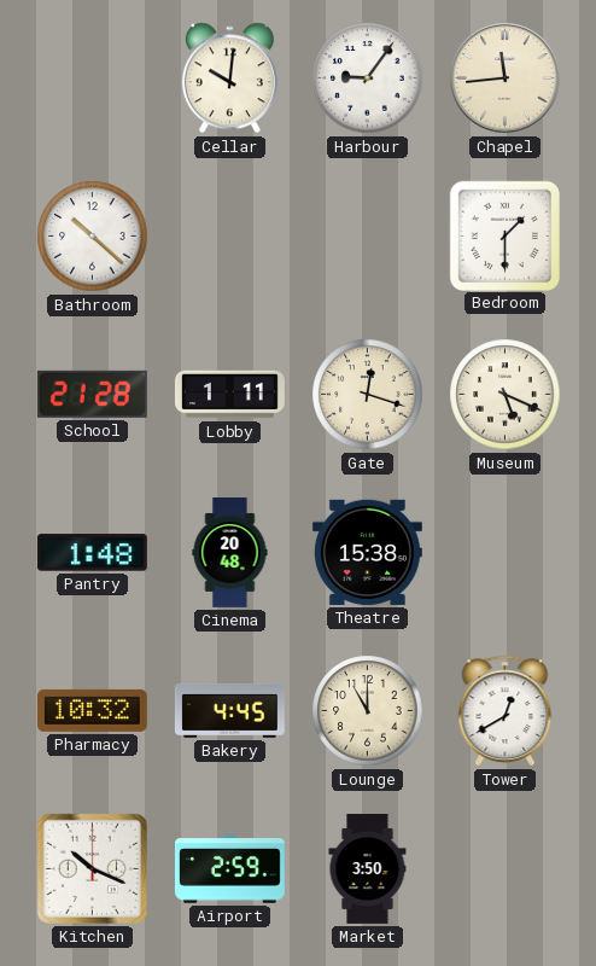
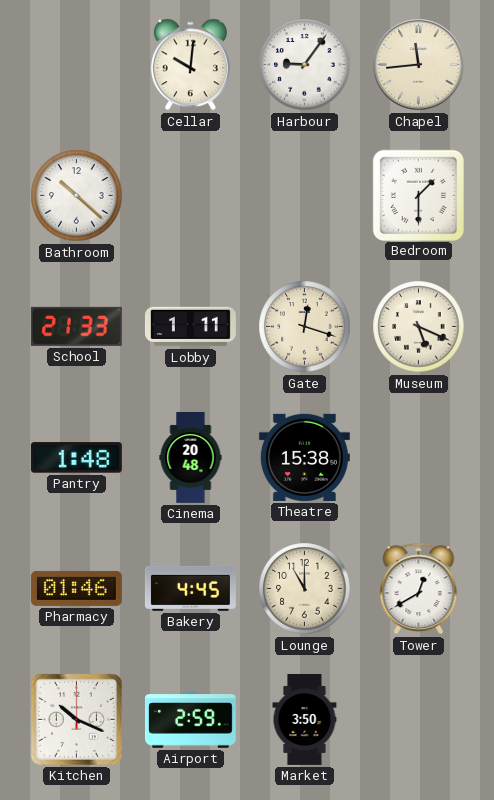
School: 21:28 -> 21:33
Pharmacy: 10:32 -> 01:46
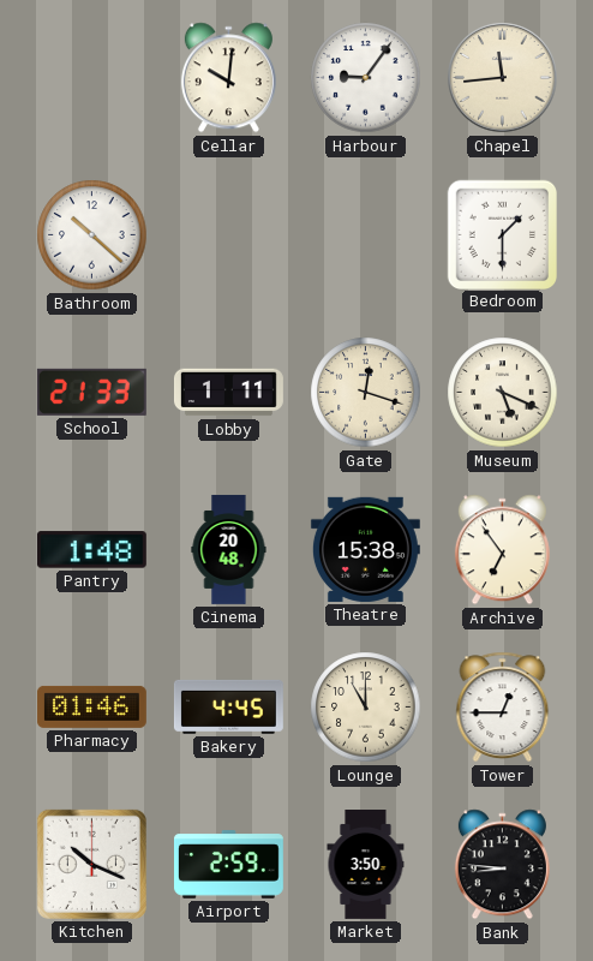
Archive: none -> 6:54
Tower: 12:40 -> 12:45
Bank: none -> 8:46
